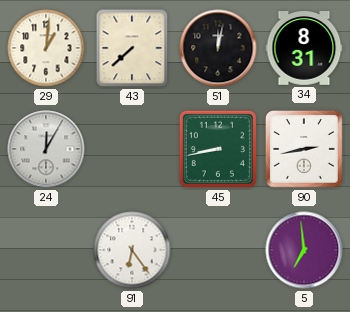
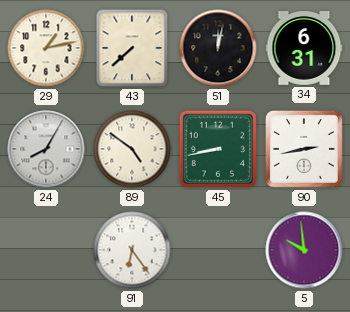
29: 1:01 -> 1:13
34: 8:31 -> 6:31
24: 12:05 -> 8:05
89: none -> 4:51
5: 6:59 -> 9:59
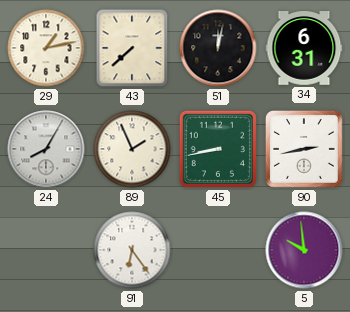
89: 4:51 -> 1:56
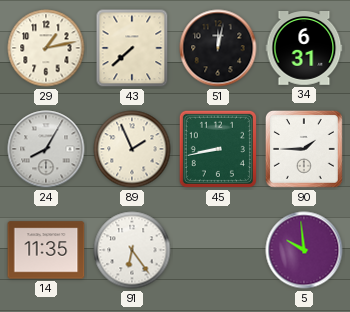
90: 2:43 -> 1:45
14: none -> 11:35
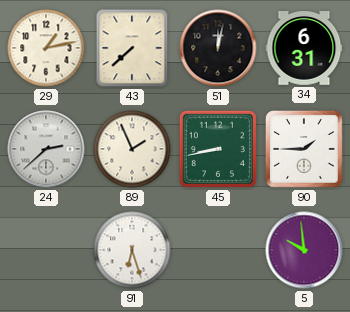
24: 8:05 -> 2:38
14: 11:35 -> none
91: 6:24 -> 6:27
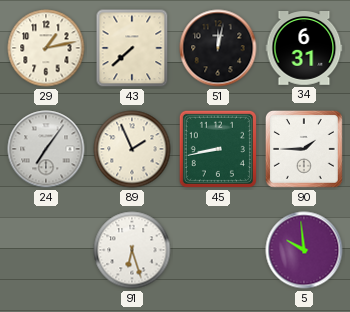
24: 2:38 -> 7:06
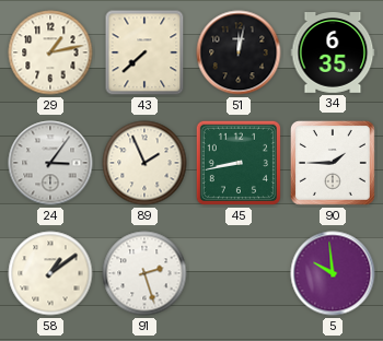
34: 6:31 -> 6:35
24: 7:06 -> 3:06
58: none -> 1:09
91: 6:27 -> 2:27
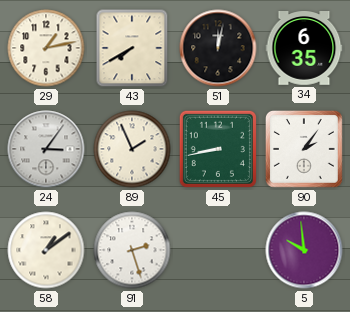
43: 7:38 -> 7:40
90: 1:45 -> 2:06
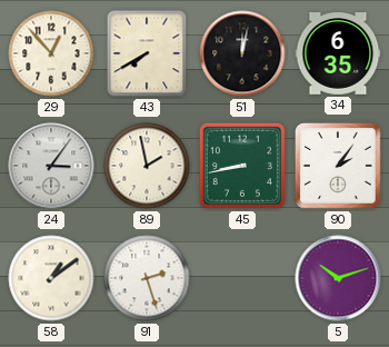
29: 1:13 -> 12:53
89: 1:56 -> 1:58
5: 9:59 -> 10:12
